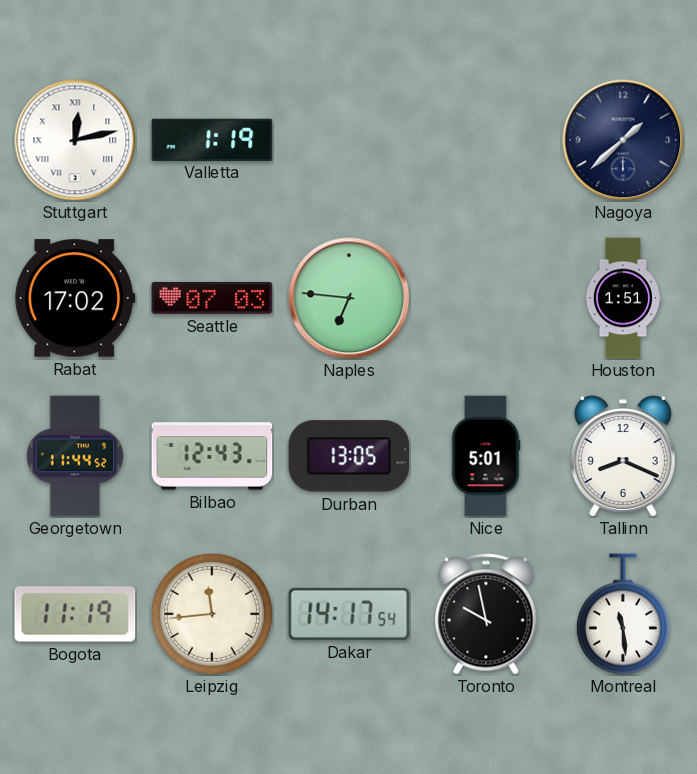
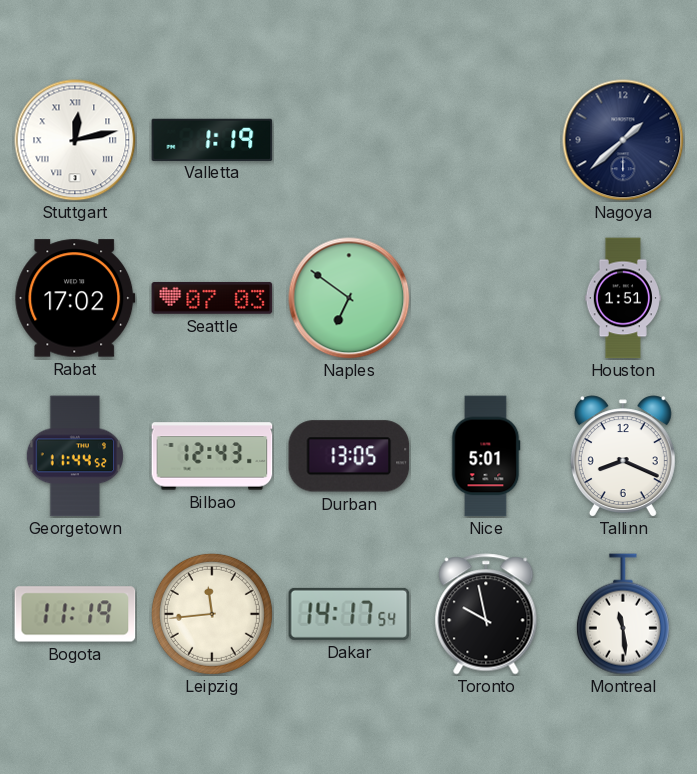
Naples: 6:46 -> 6:51
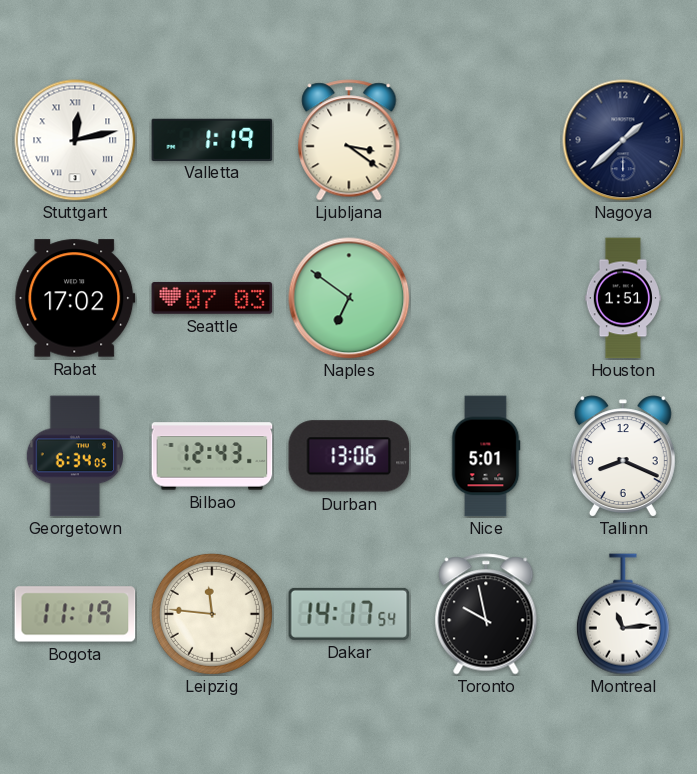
Ljubljana: none -> 3:21
Georgetown: 11:44 -> 6:34
Durban: 13:05 -> 13:06
Leipzig: 11:44 -> 11:46
Montreal: 11:29 -> 11:14
